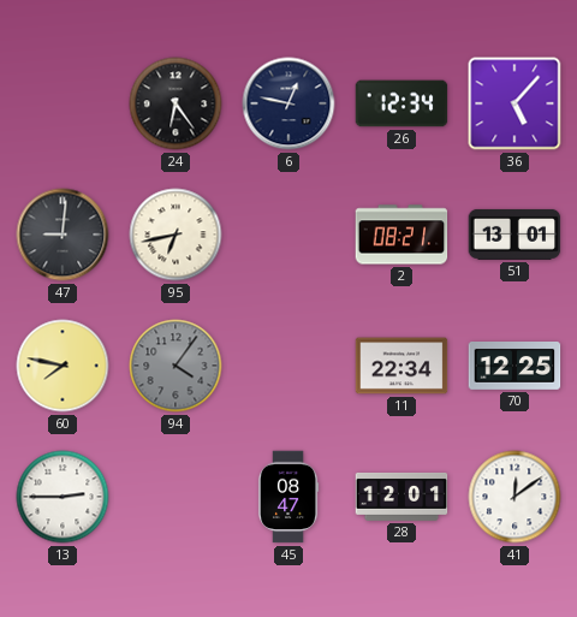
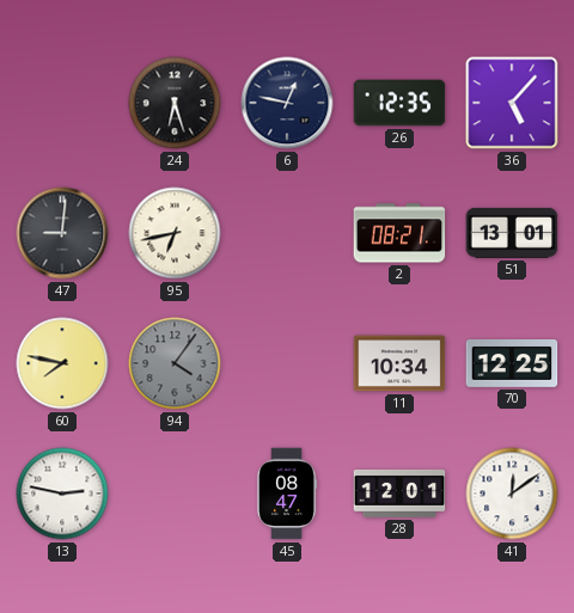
24: 6:24 -> 6:27
26: 12:34 -> 12:35
11: 22:34 -> 10:34
13: 2:45 -> 2:47
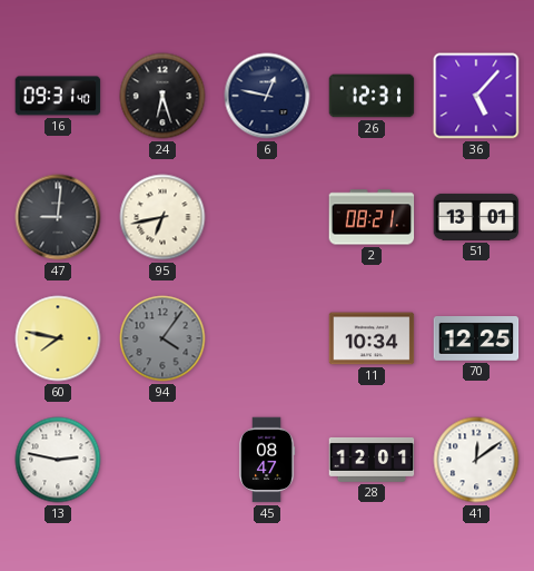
16: none -> 09:31
26: 12:35 -> 12:31
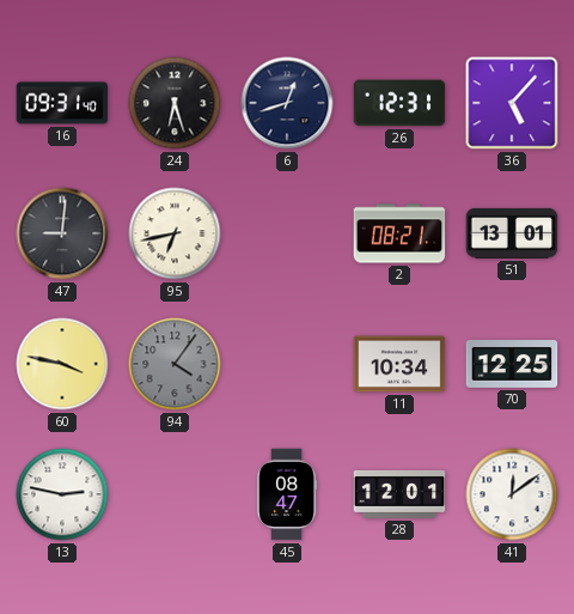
6: 12:47 -> 12:42
60: 7:47 -> 3:47
